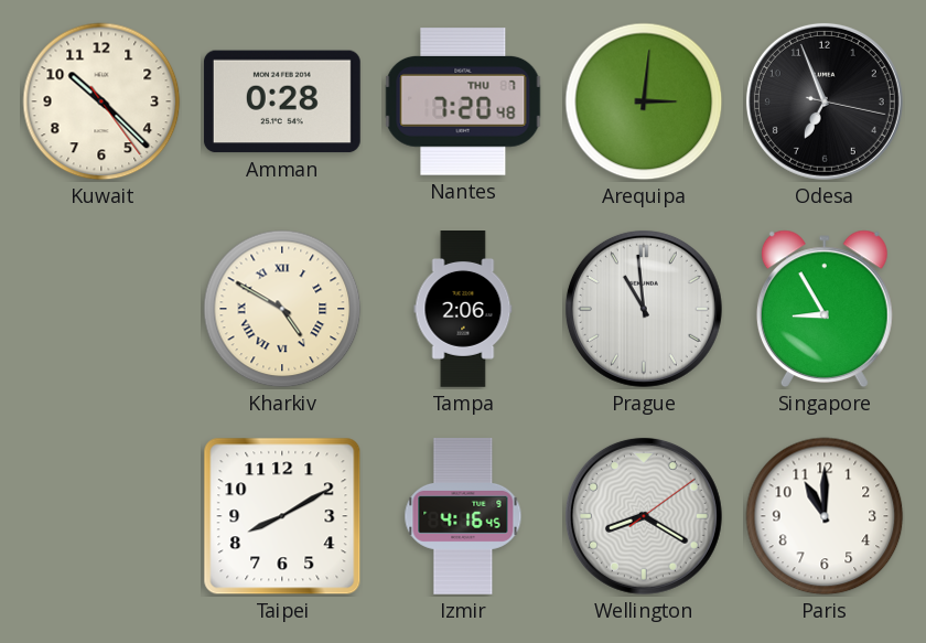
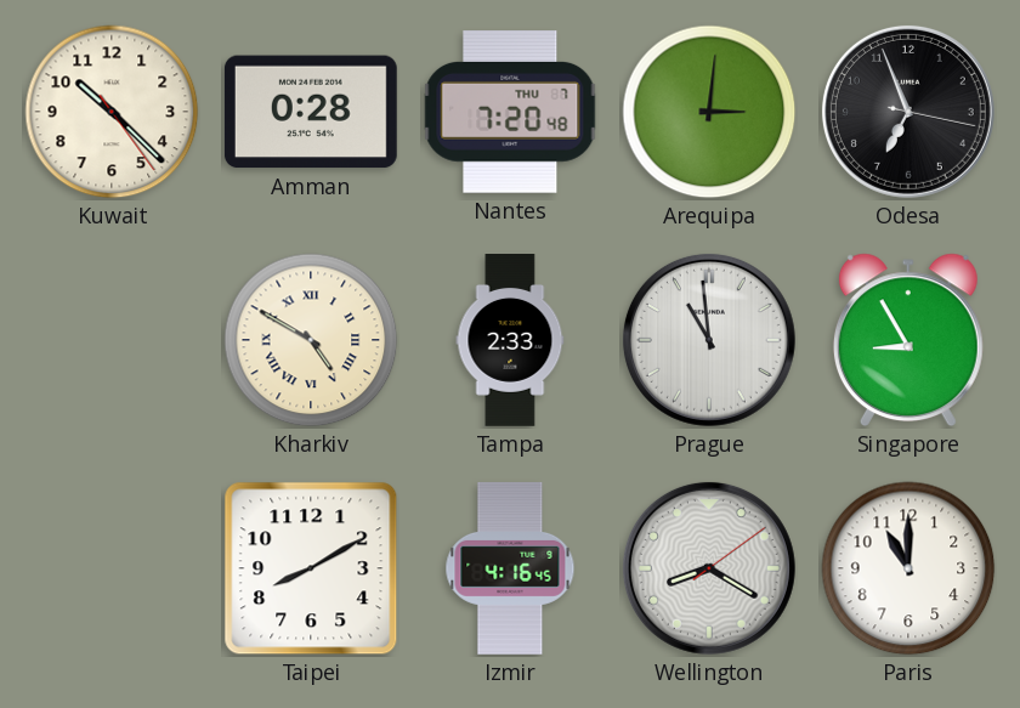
Tampa: 2:06 -> 2:33
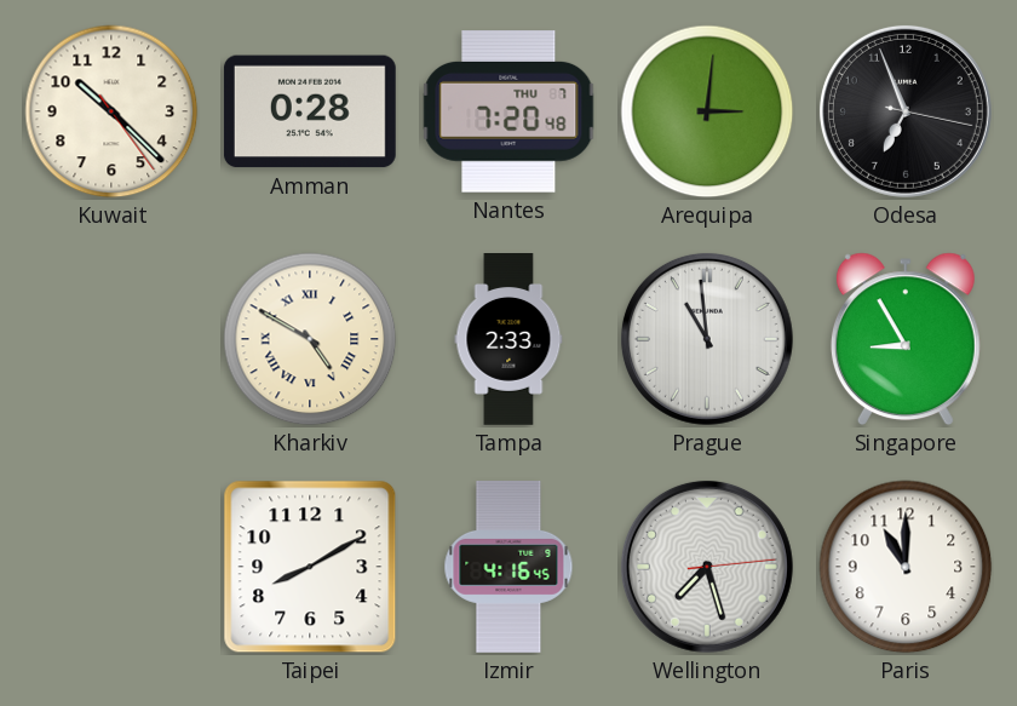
Wellington: 8:20 -> 7:27
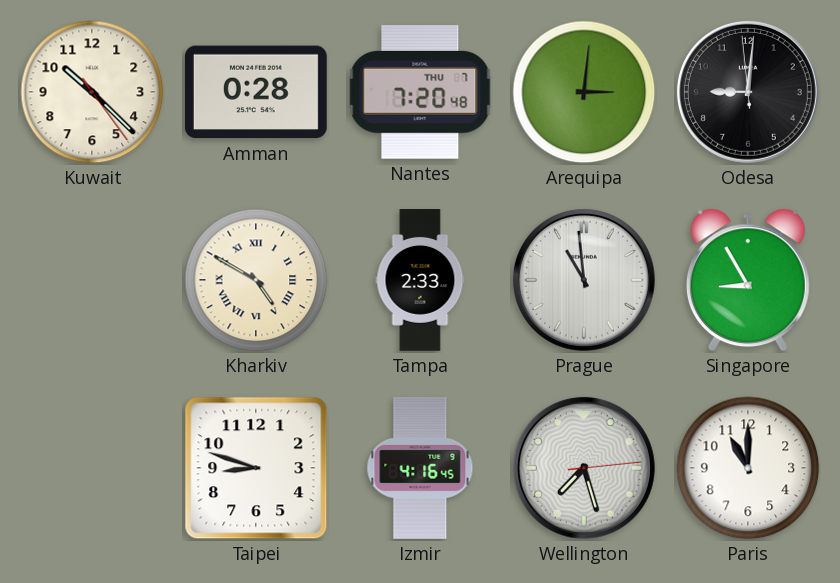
Odesa: 6:56 -> 9:00
Taipei: 8:10 -> 8:48
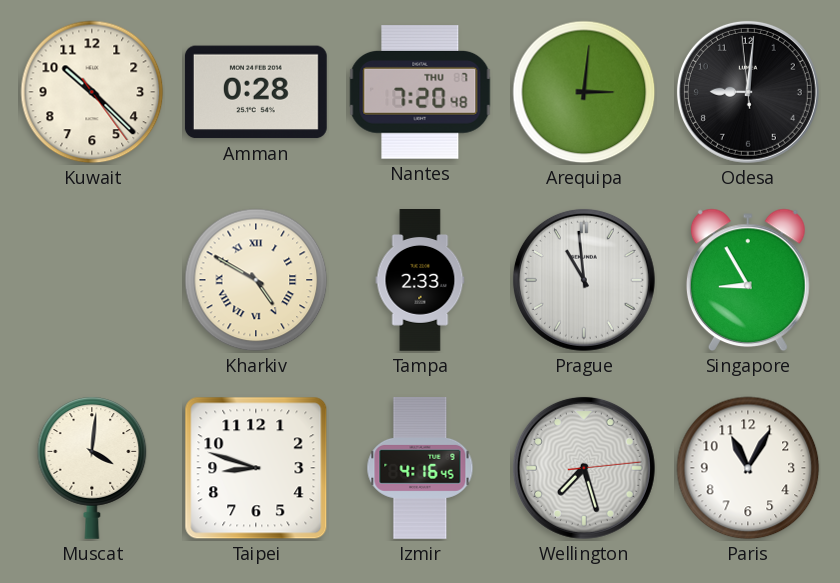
Muscat: none -> 4:01
Paris: 11:00 -> 11:05
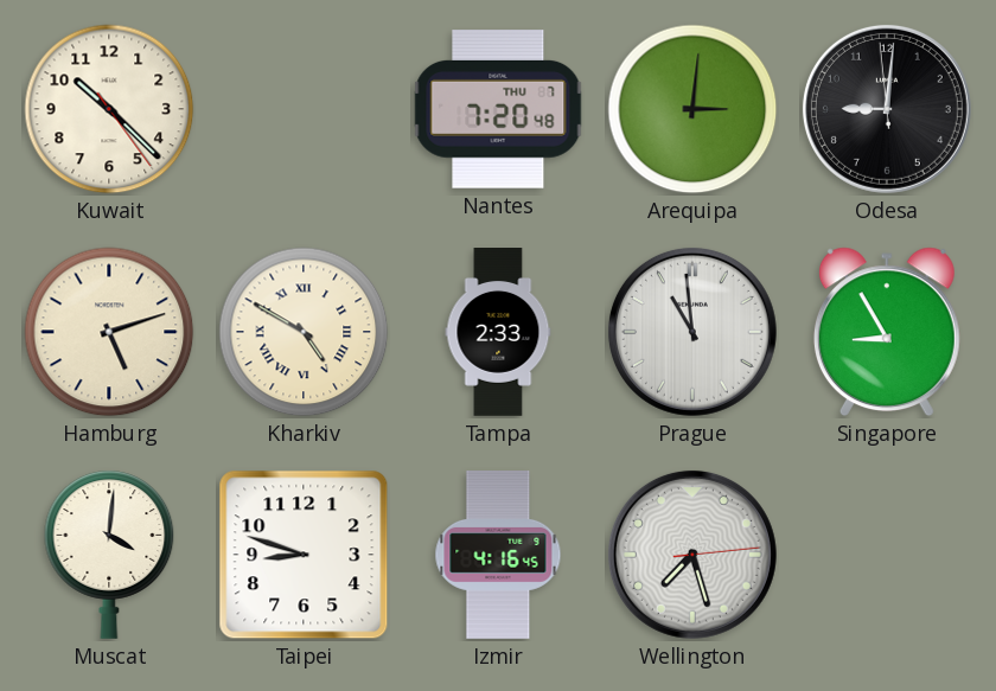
Amman: 0:28 -> none
Hamburg: none -> 5:12
Paris: 11:05 -> none
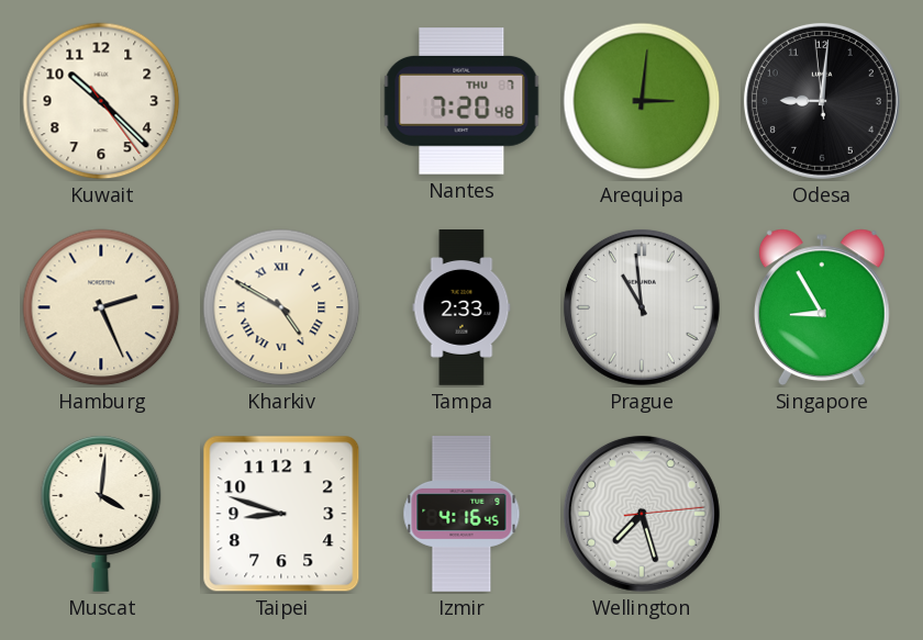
Hamburg: 5:12 -> 2:26
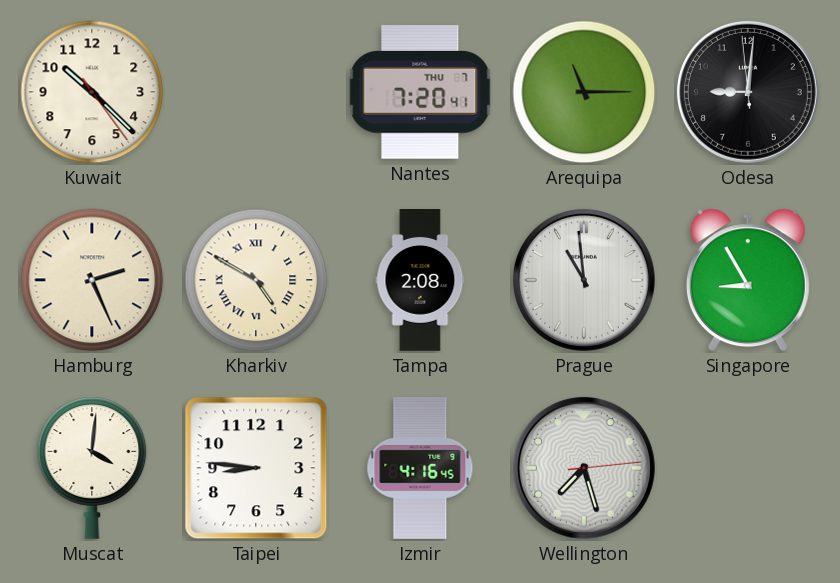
Nantes: 7:20:48 -> 7:20:41
Arequipa: 3:01 -> 11:15
Tampa: 2:33 -> 2:08
Taipei: 8:48 -> 8:46
